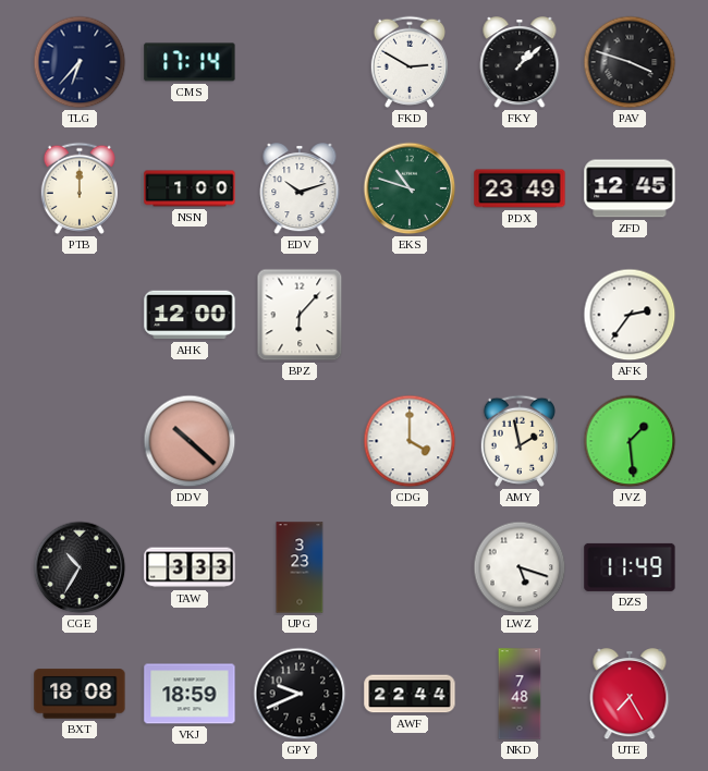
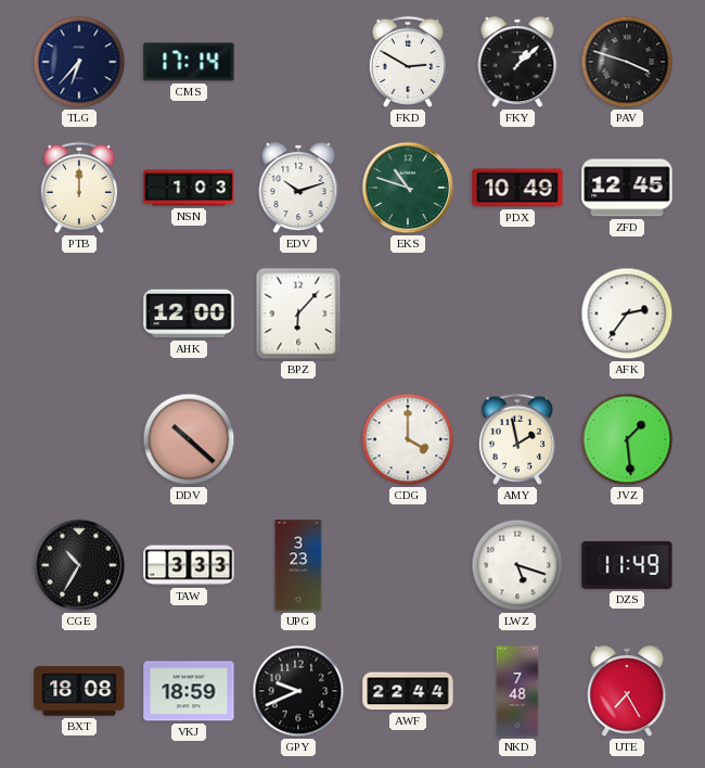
NSN: 1:00 -> 1:03
PDX: 23:49 -> 10:49
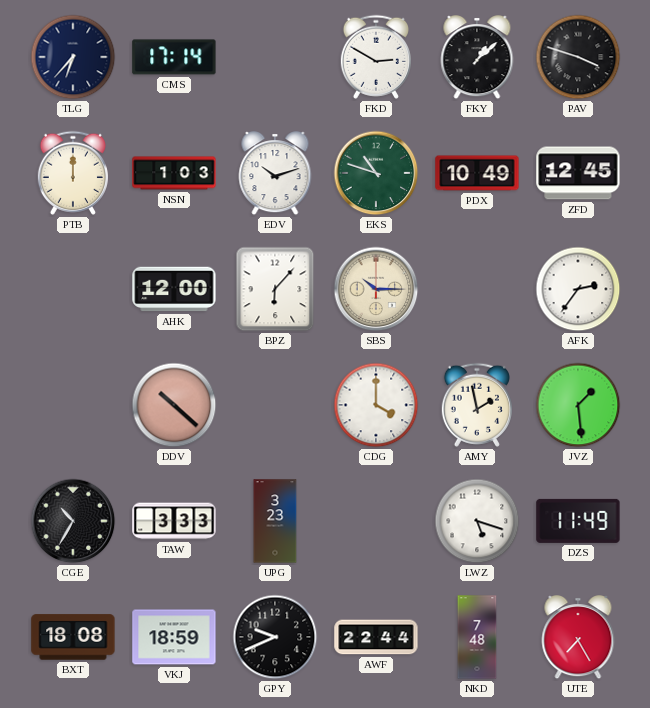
SBS: none -> 10:15
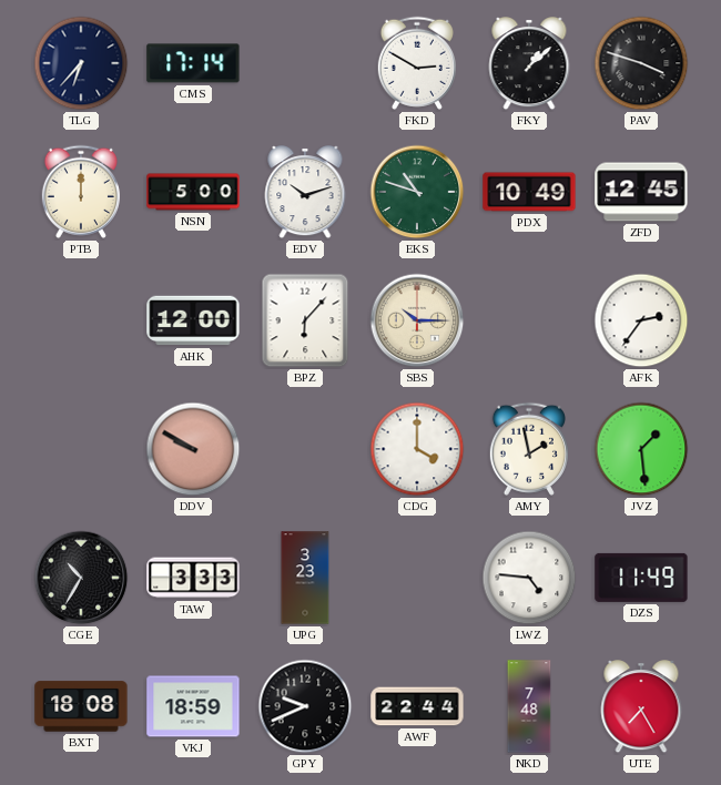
NSN: 1:03 -> 5:00
DDV: 10:22 -> 9:50
LWZ: 5:18 -> 4:46
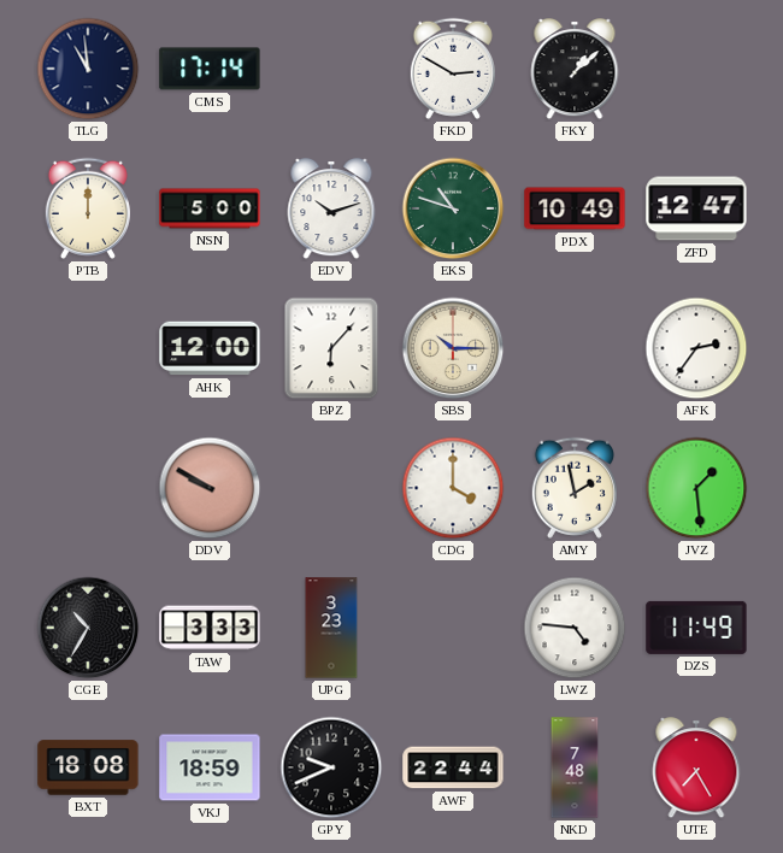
TLG: 6:37 -> 10:59
PAV: 3:48 -> none
ZFD: 12:45 -> 12:47
